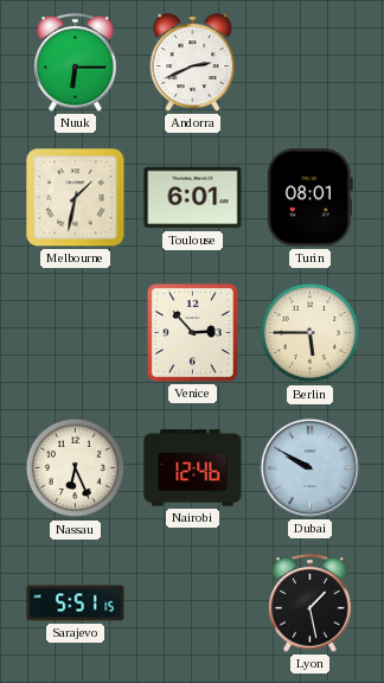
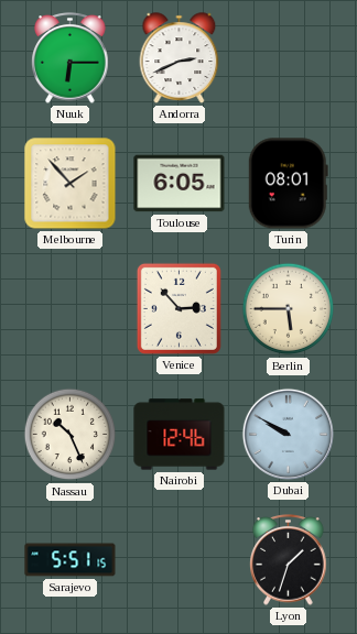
Melbourne: 1:32 -> 1:53
Toulouse: 6:01 -> 6:05
Nassau: 6:26 -> 10:26
Lyon: 1:28 -> 1:33
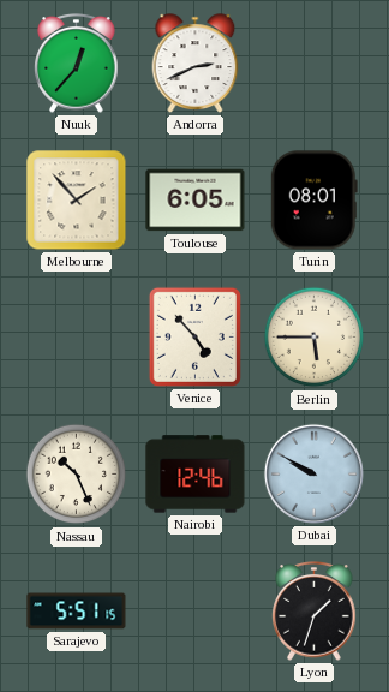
Nuuk: 6:15 -> 12:37
Venice: 2:53 -> 4:53
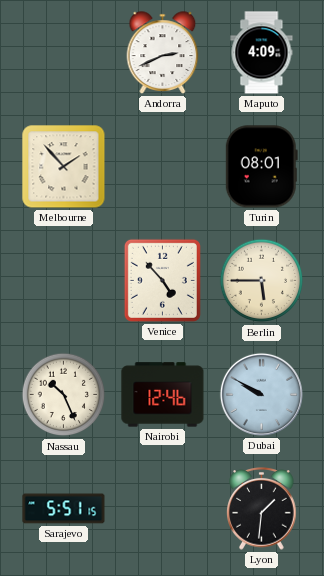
Nuuk: 12:37 -> none
Maputo: none -> 4:09
Toulouse: 6:05 -> none
Lyon: 1:33 -> 1:31
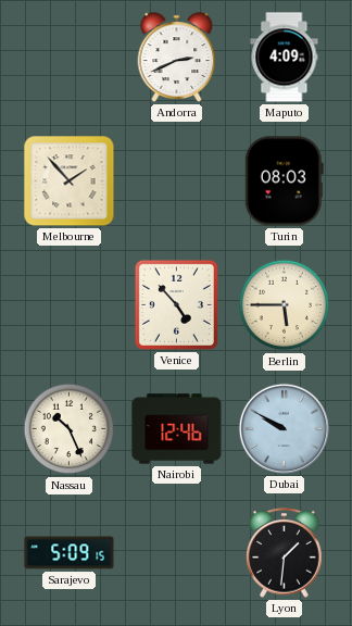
Turin: 08:01 -> 08:03
Sarajevo: 5:51 -> 5:09
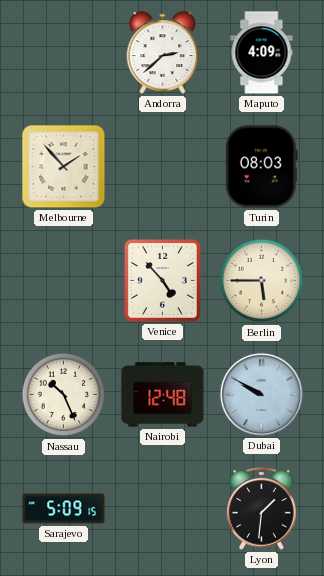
Andorra: 2:41 -> 2:38
Nairobi: 12:46 -> 12:48
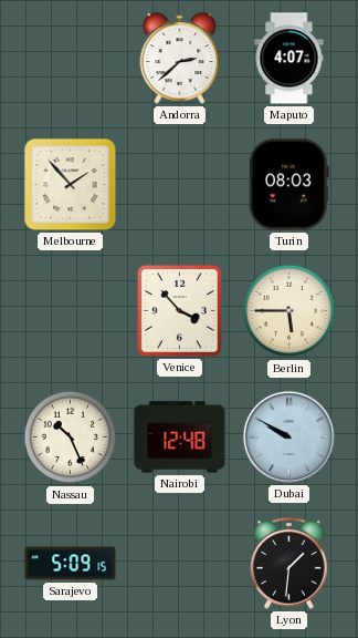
Maputo: 4:09 -> 4:07
Venice: 4:53 -> 3:53
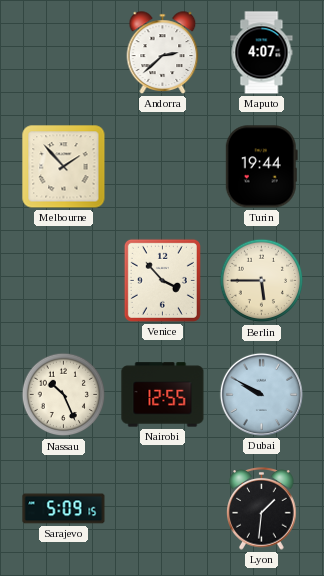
Turin: 08:03 -> 19:44
Nairobi: 12:48 -> 12:55
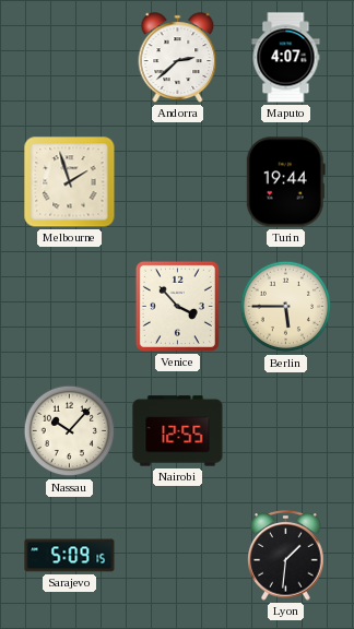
Melbourne: 1:53 -> 1:57
Nassau: 10:26 -> 10:07
Dubai: 9:50 -> none
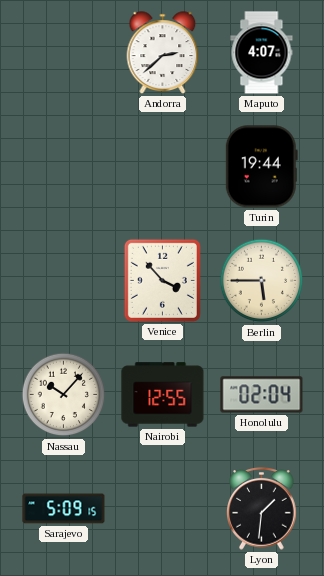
Melbourne: 1:57 -> none
Honolulu: none -> 02:04
